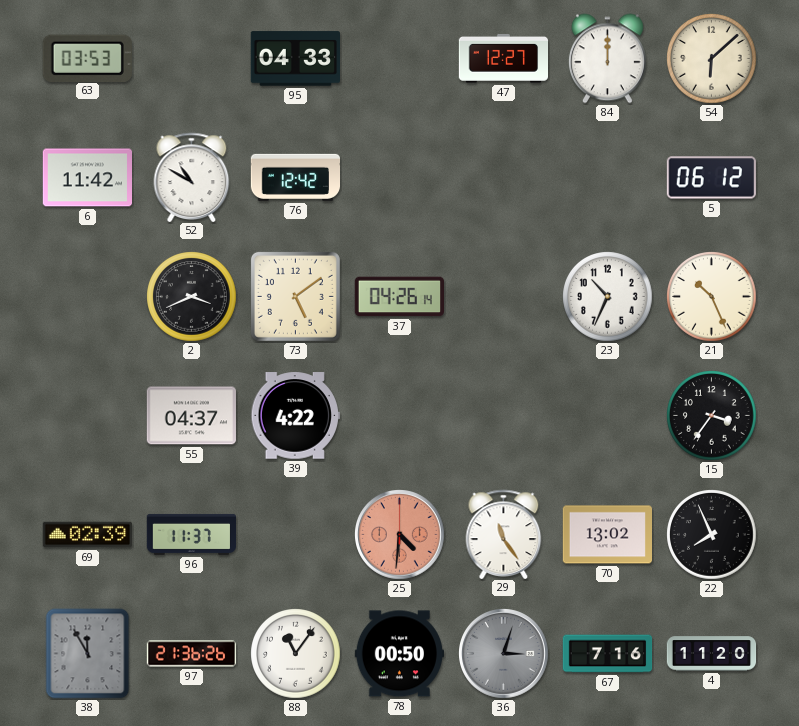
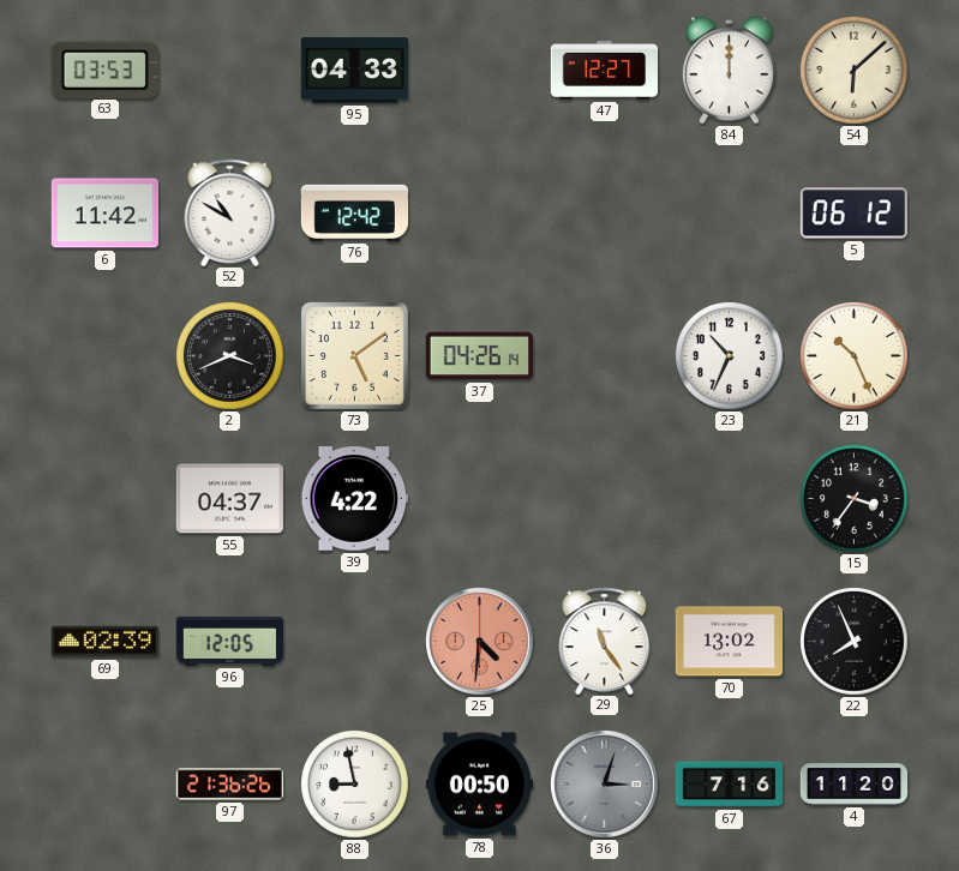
96: 11:37 -> 12:05
38: 11:55 -> none
88: 11:06 -> 8:58
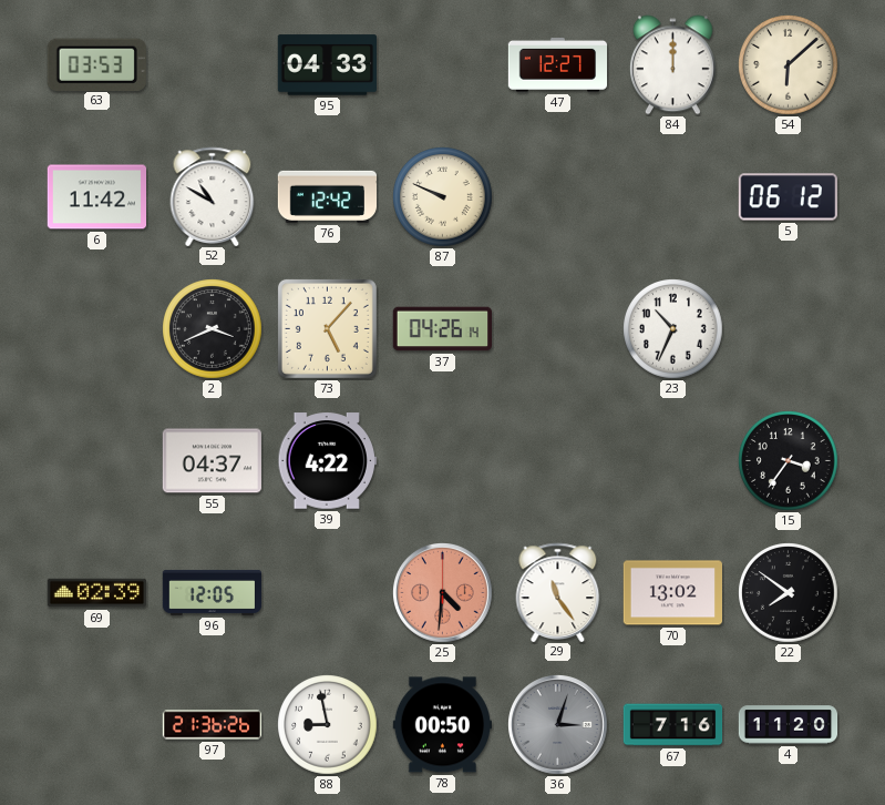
87: none -> 9:49
73: 5:09 -> 5:07
21: 10:26 -> none
22: 7:56 -> 7:51
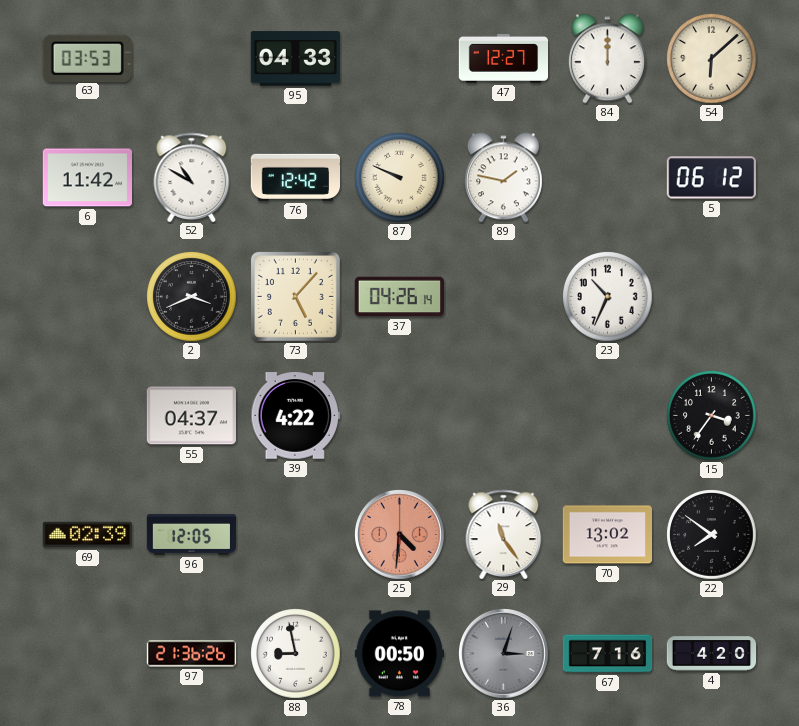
89: none -> 1:47
4: 11:20 -> 4:20
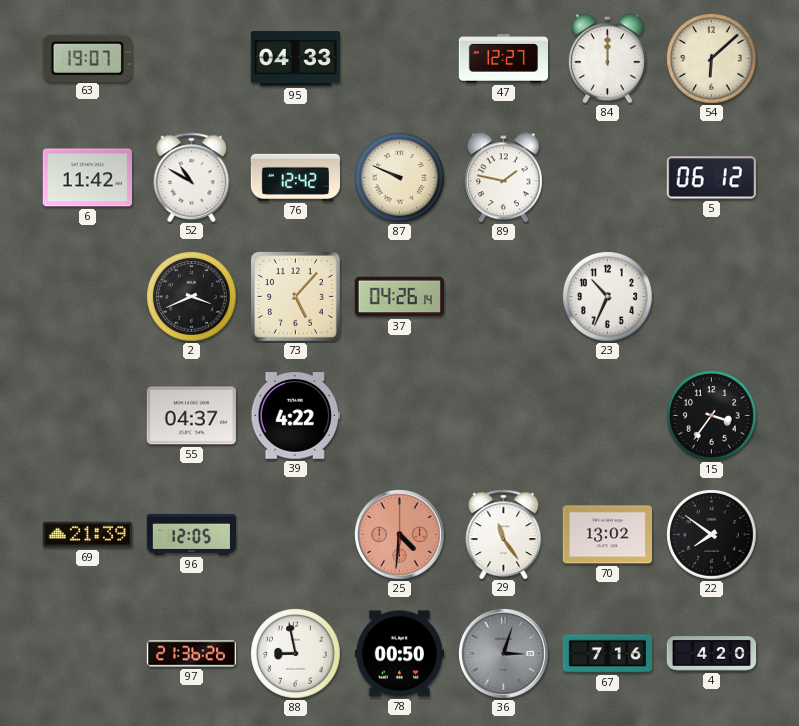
63: 03:53 -> 19:07
69: 02:39 -> 21:39
